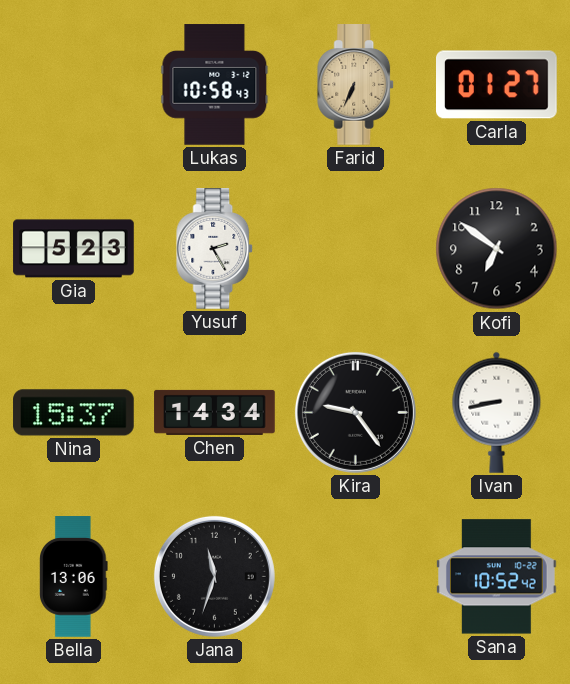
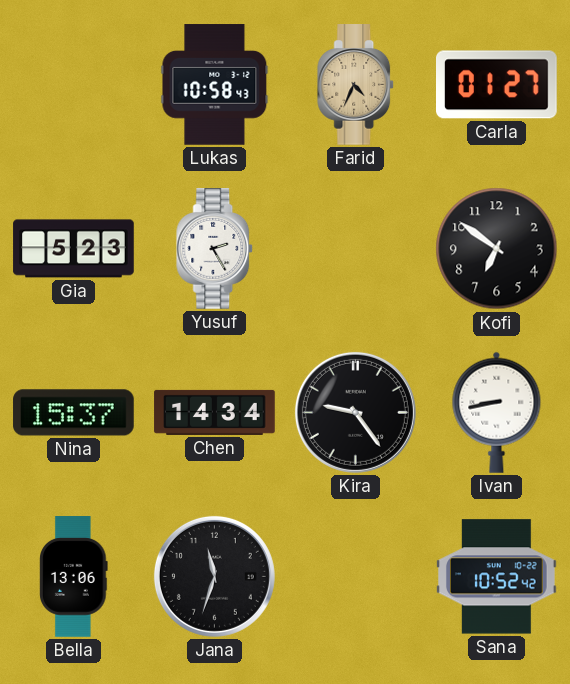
Farid: 6:34 -> 4:34
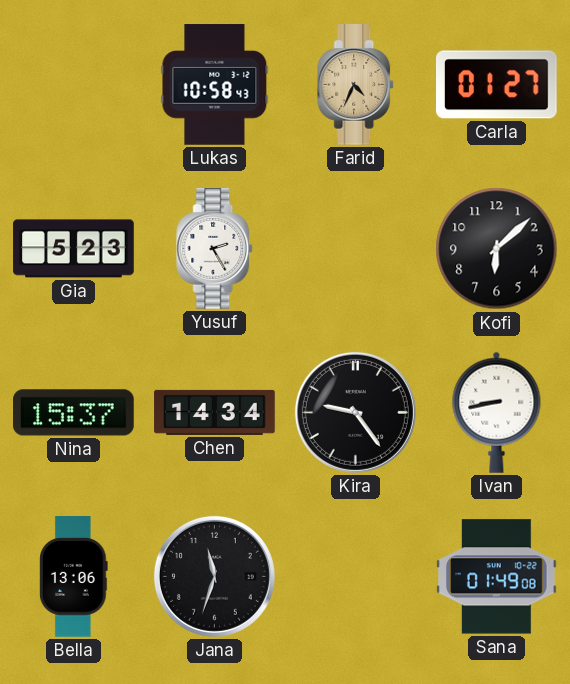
Kofi: 6:51 -> 6:08
Sana: 10:52 -> 01:49
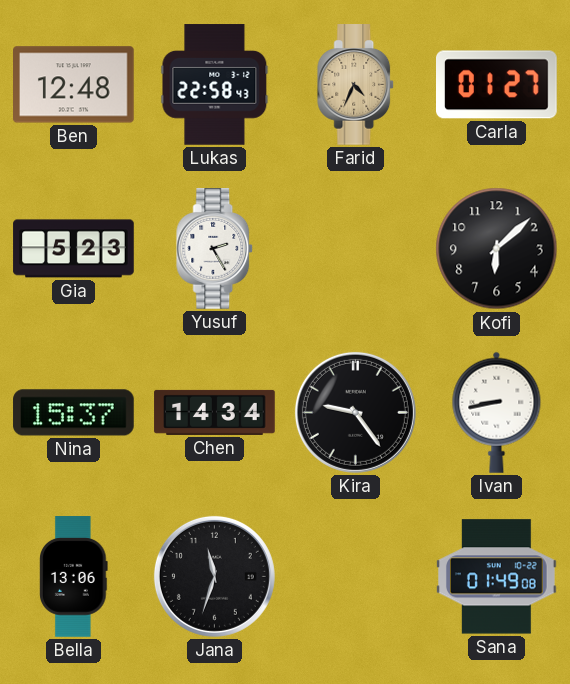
Ben: none -> 12:48
Lukas: 10:58 -> 22:58
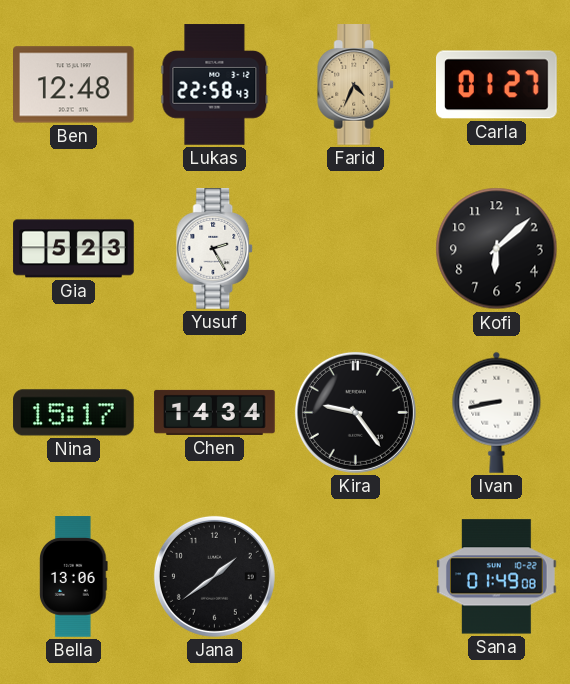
Nina: 15:37 -> 15:17
Jana: 11:33 -> 1:39
